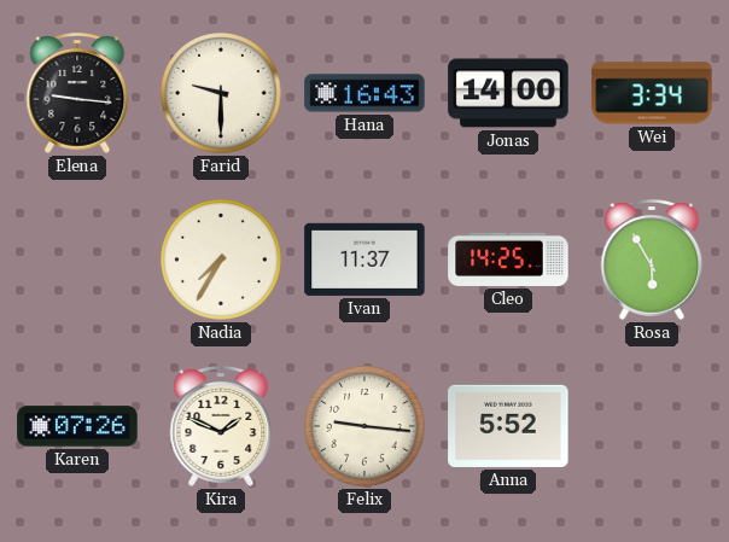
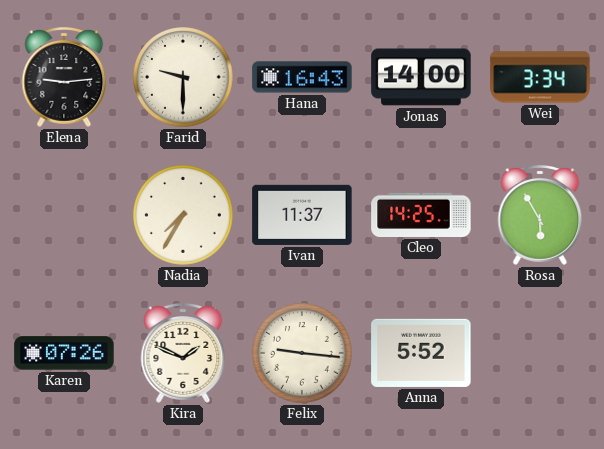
Elena: 9:16 -> 9:14
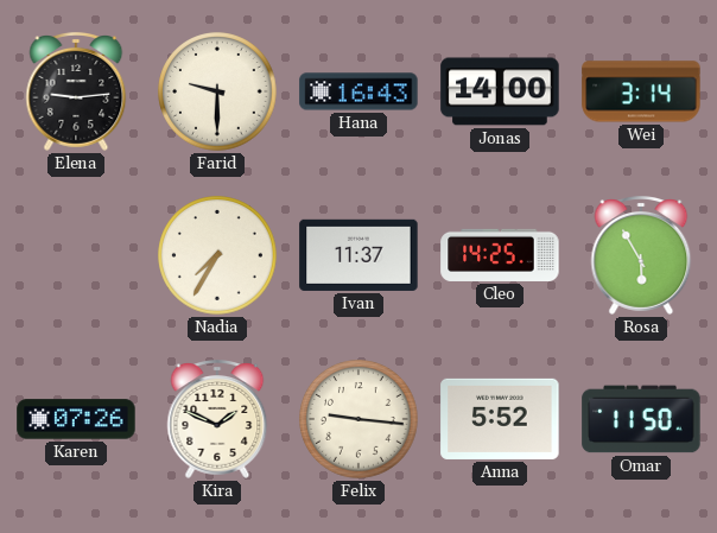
Wei: 3:34 -> 3:14
Omar: none -> 11:50
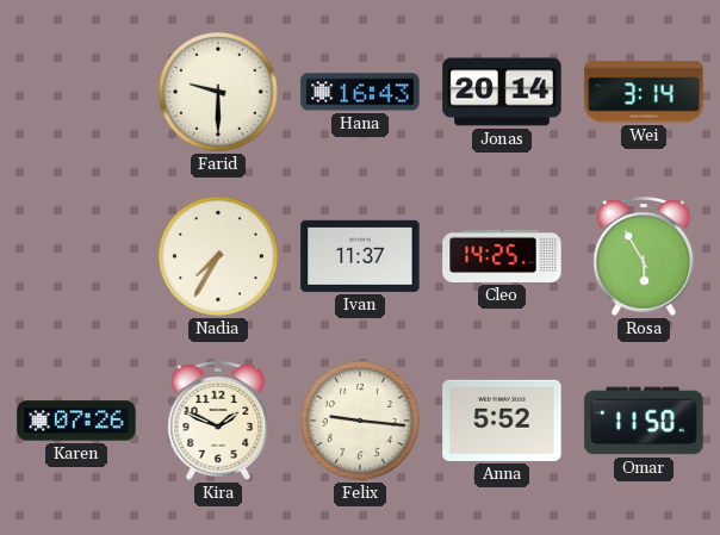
Elena: 9:14 -> none
Jonas: 14:00 -> 20:14
